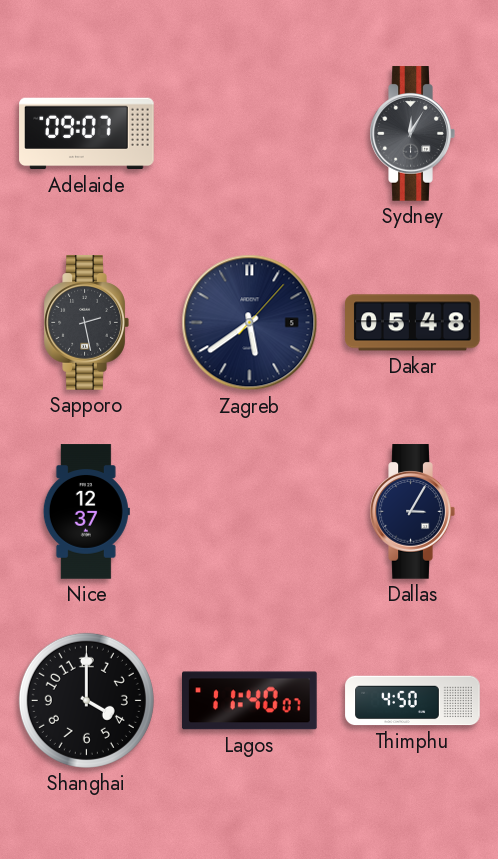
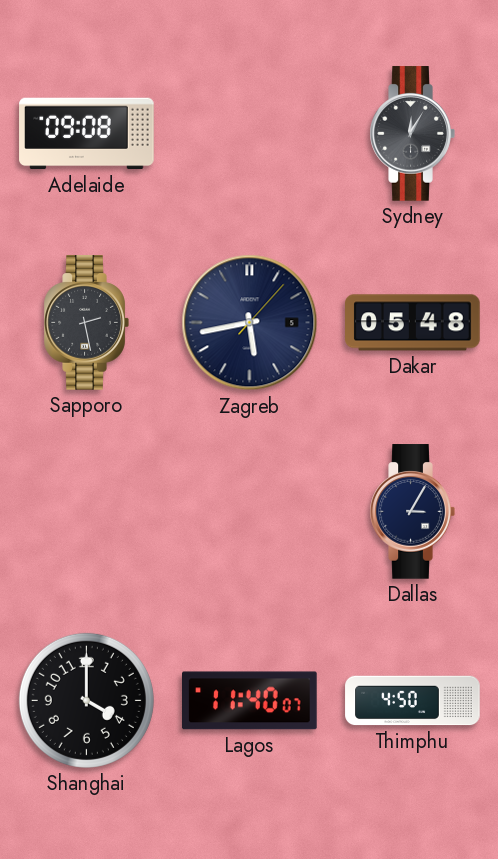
Adelaide: 09:07 -> 09:08
Zagreb: 5:39 -> 5:43
Nice: 12:37 -> none
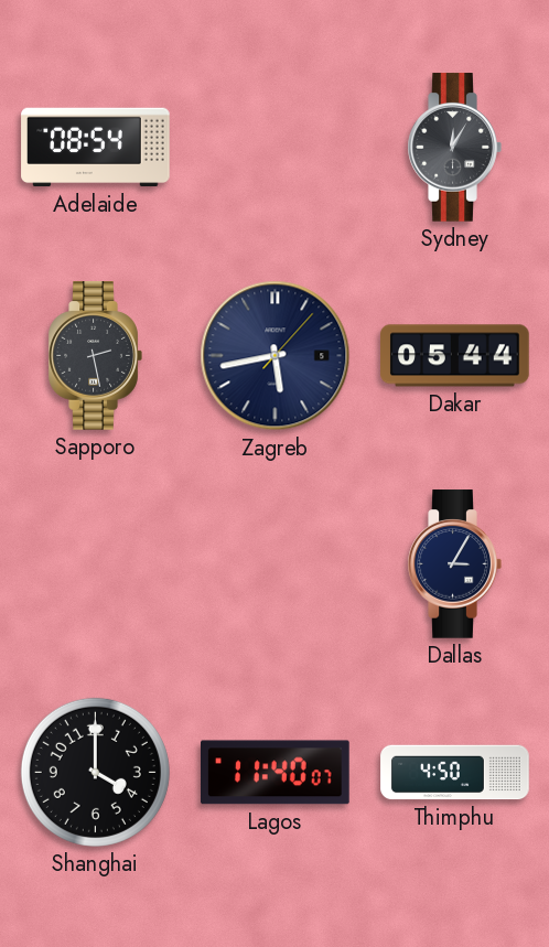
Adelaide: 09:08 -> 08:54
Dakar: 05:48 -> 05:44
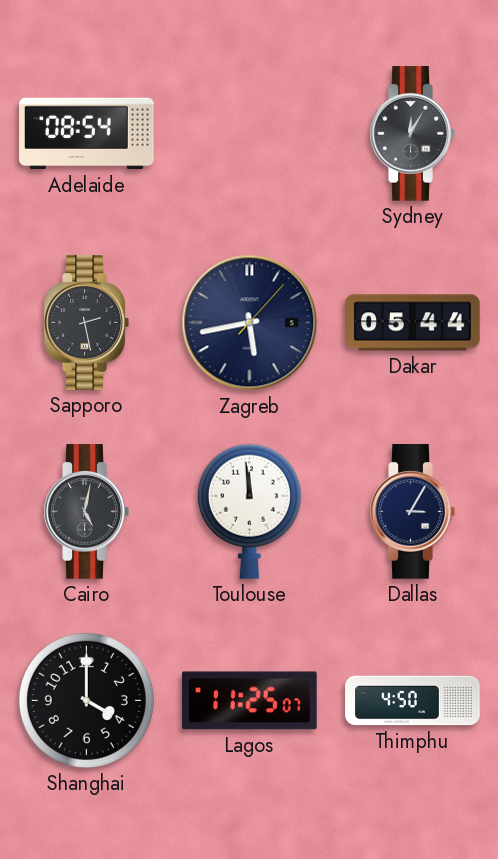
Cairo: none -> 5:02
Toulouse: none -> 11:59
Lagos: 11:40 -> 11:25
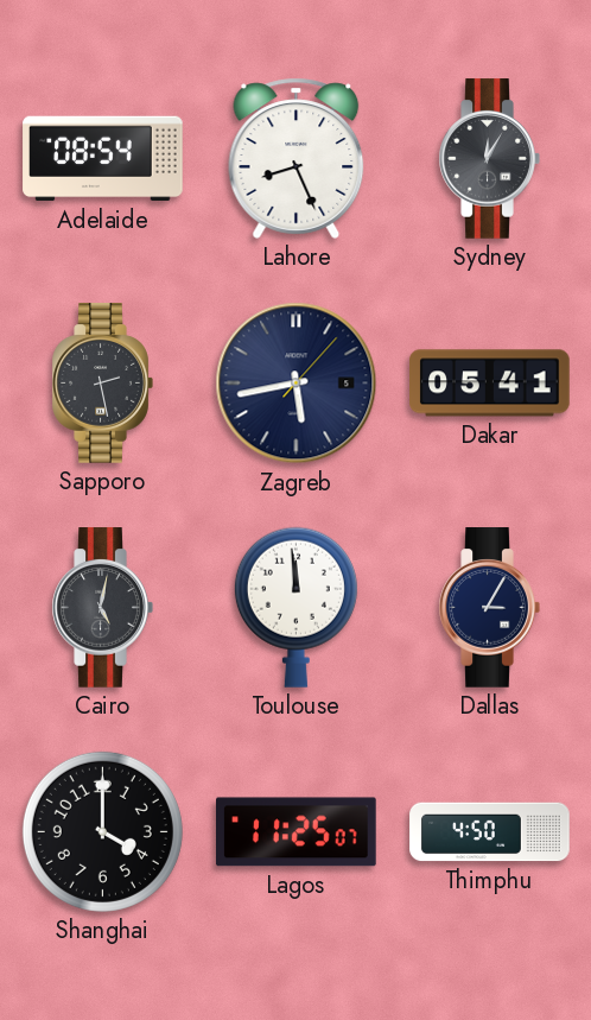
Lahore: none -> 8:26
Dakar: 05:44 -> 05:41
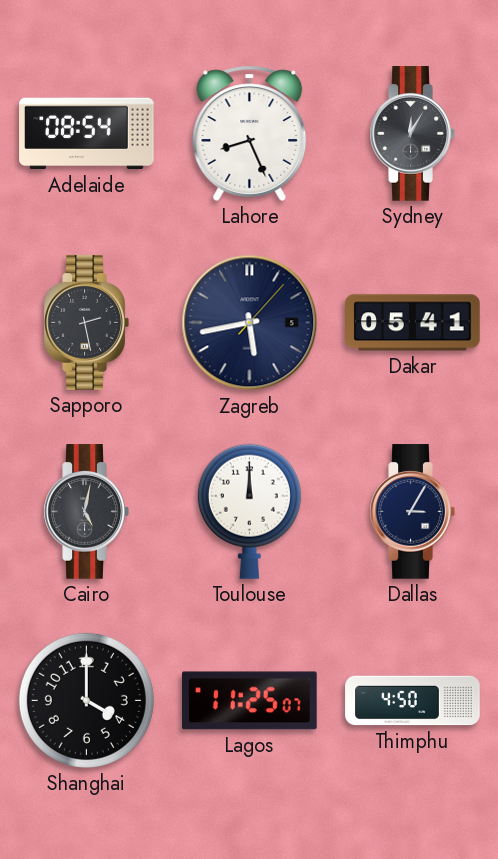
Toulouse: 11:59 -> 12:00
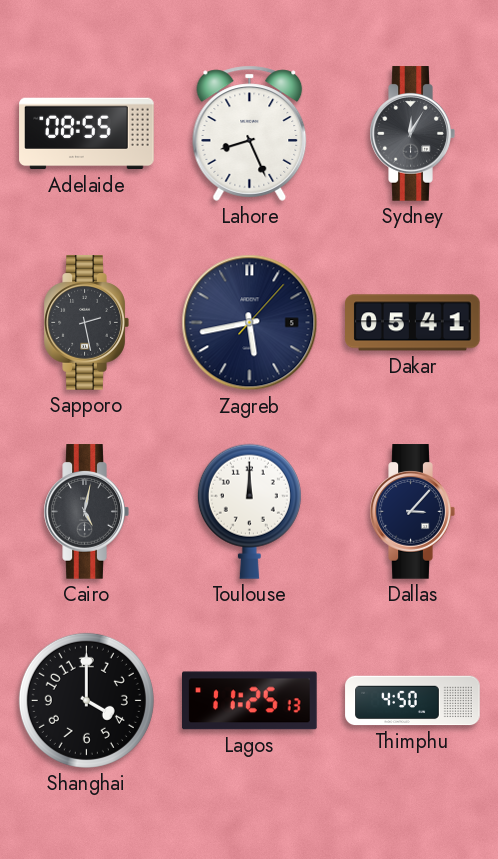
Adelaide: 08:54 -> 08:55
Dallas: 3:05 -> 3:07
Lagos: 11:25:07 -> 11:25:13
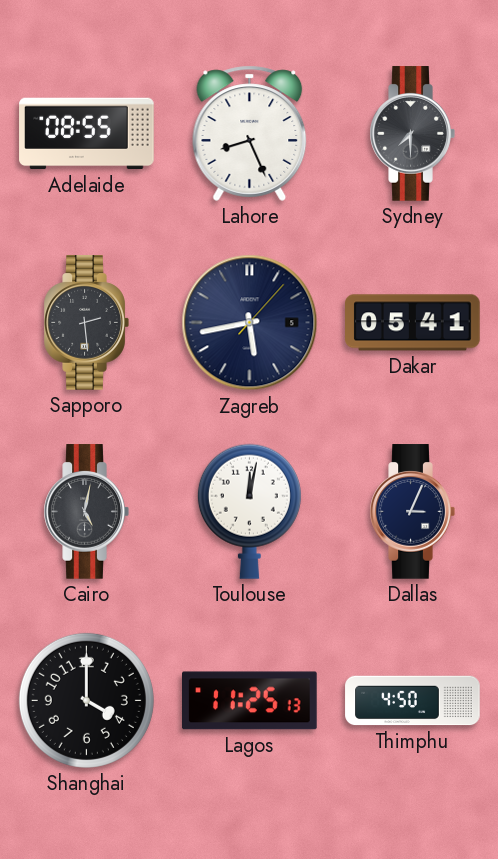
Sydney: 12:05 -> 7:30
Sapporo: 2:28 -> 2:29
Toulouse: 12:00 -> 12:02
Dallas: 3:07 -> 3:04
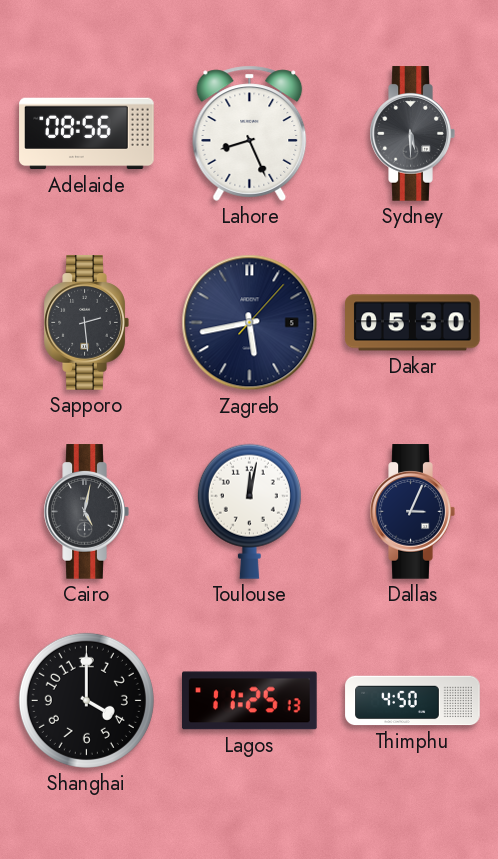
Adelaide: 08:55 -> 08:56
Sydney: 7:30 -> 5:30
Dakar: 05:41 -> 05:30
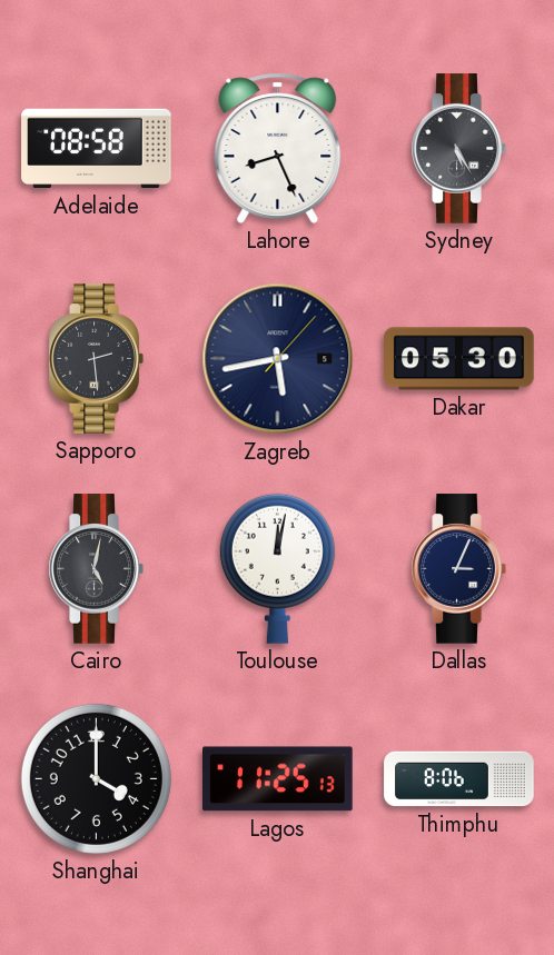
Adelaide: 08:56 -> 08:58
Sydney: 5:30 -> 5:25
Thimphu: 4:50 -> 8:06
